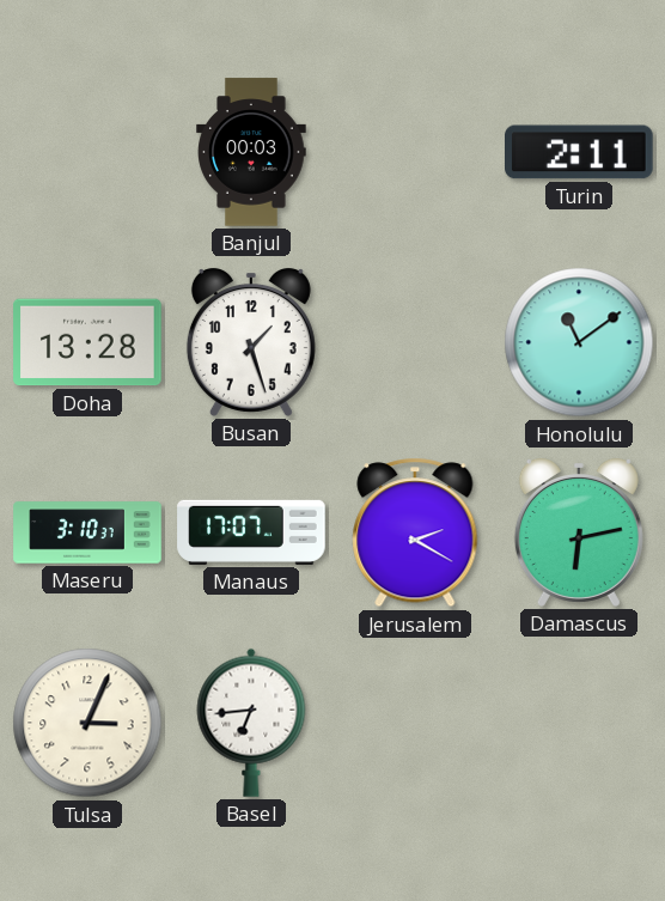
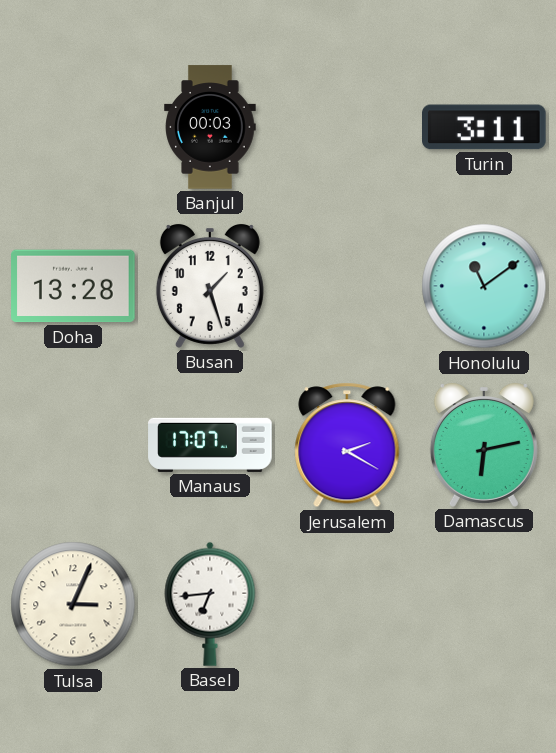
Turin: 2:11 -> 3:11
Maseru: 3:10 -> none
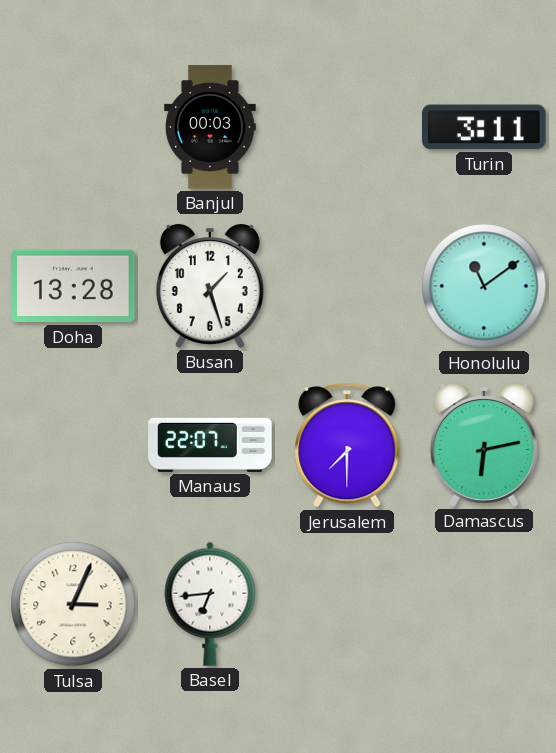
Manaus: 17:07 -> 22:07
Jerusalem: 2:20 -> 7:30
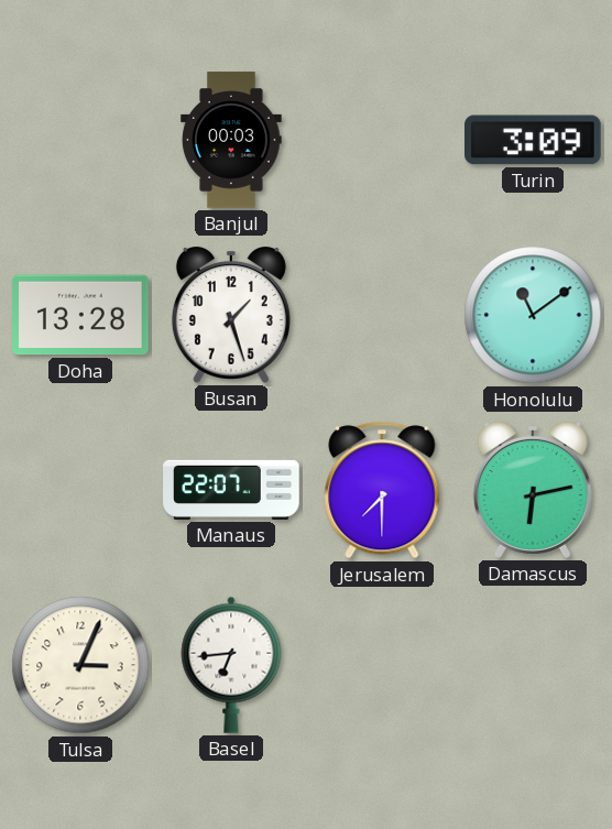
Turin: 3:11 -> 3:09
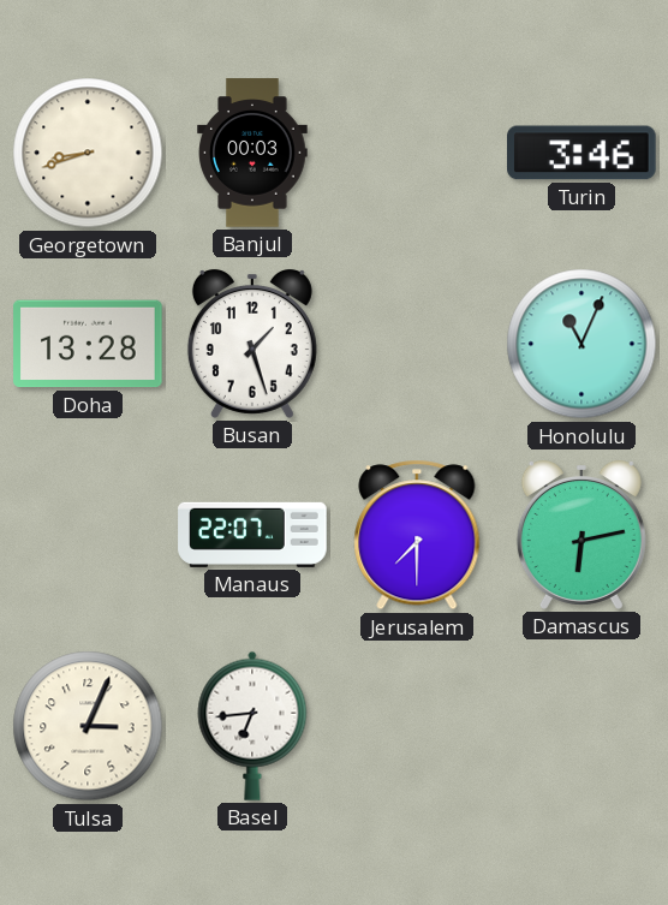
Georgetown: none -> 8:42
Turin: 3:09 -> 3:46
Honolulu: 11:09 -> 11:04
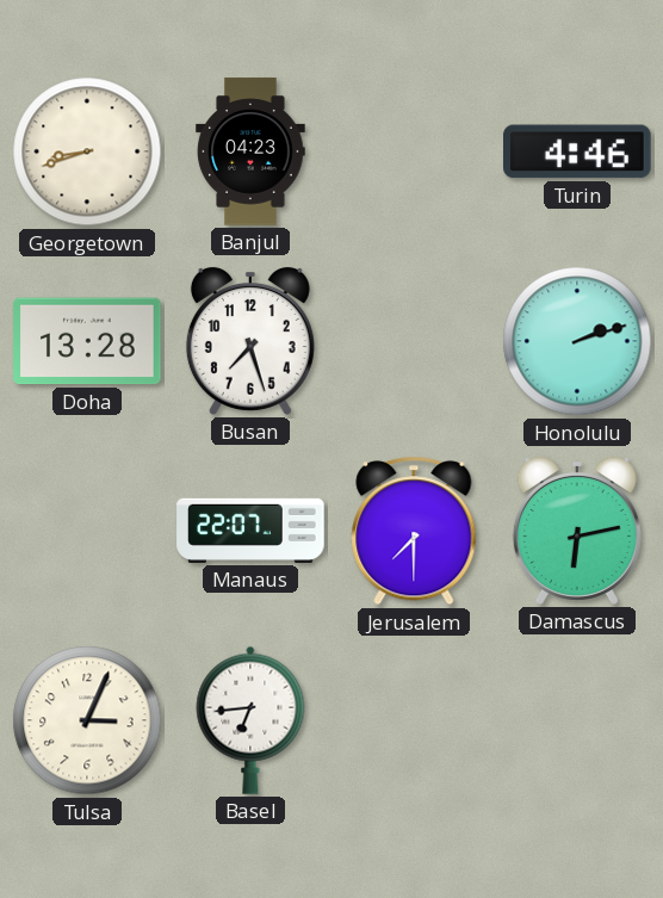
Banjul: 00:03 -> 04:23
Turin: 3:46 -> 4:46
Busan: 1:27 -> 7:27
Honolulu: 11:04 -> 2:12
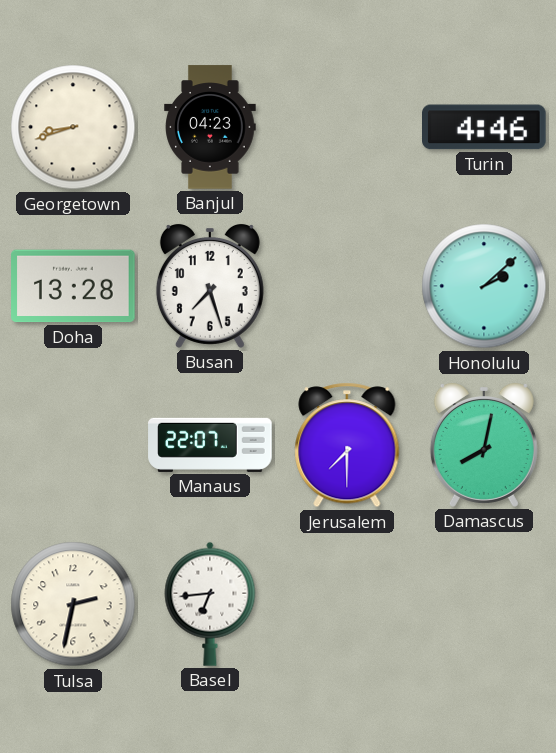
Honolulu: 2:12 -> 2:08
Damascus: 6:13 -> 8:02
Tulsa: 3:04 -> 2:32
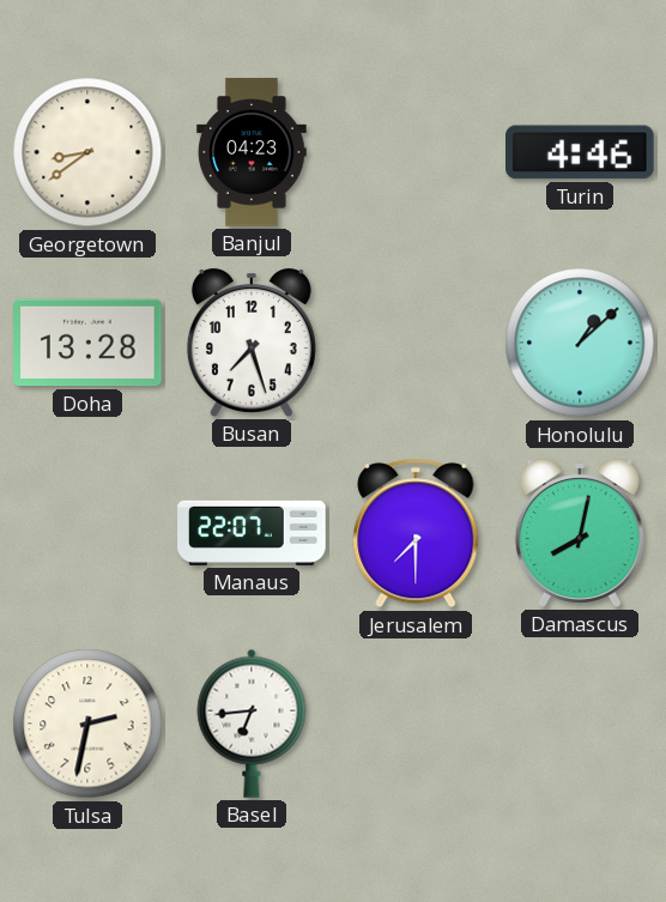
Georgetown: 8:42 -> 8:39
Honolulu: 2:08 -> 1:08
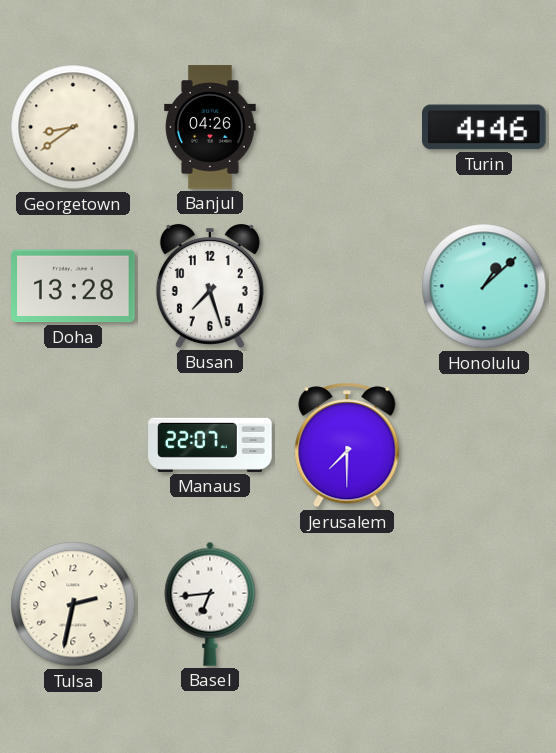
Banjul: 04:23 -> 04:26
Damascus: 8:02 -> none
